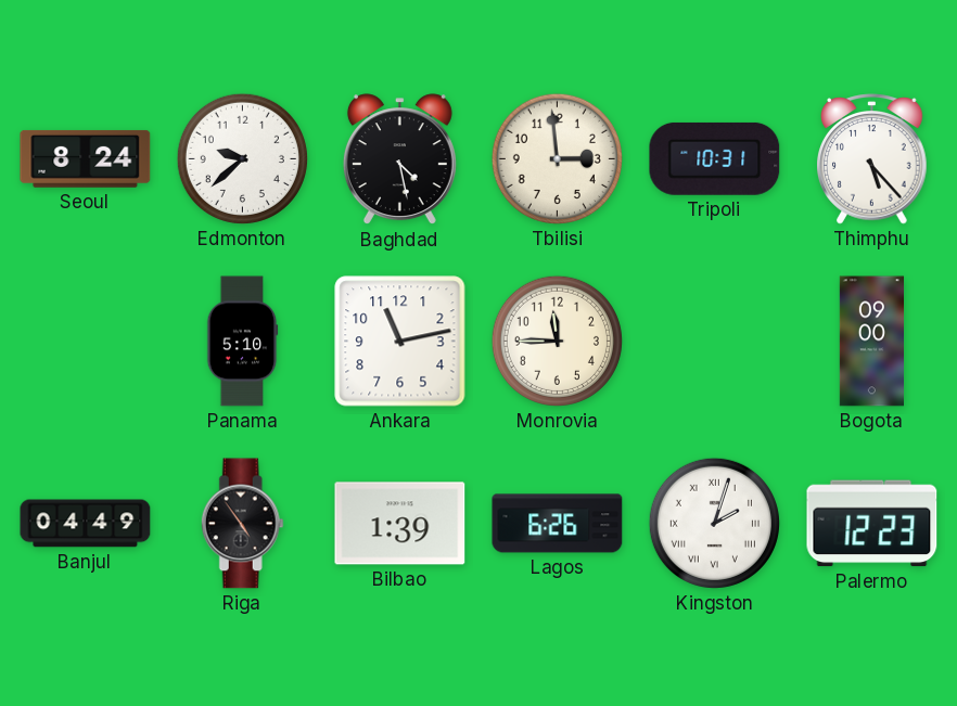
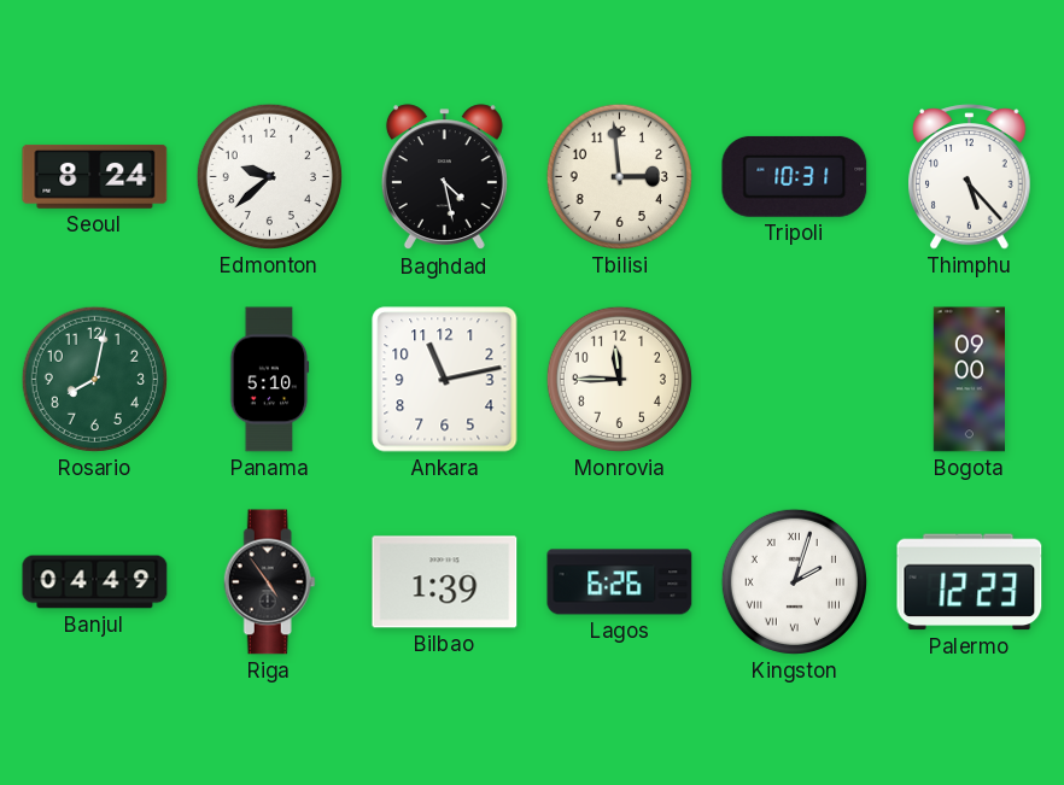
Rosario: none -> 8:02
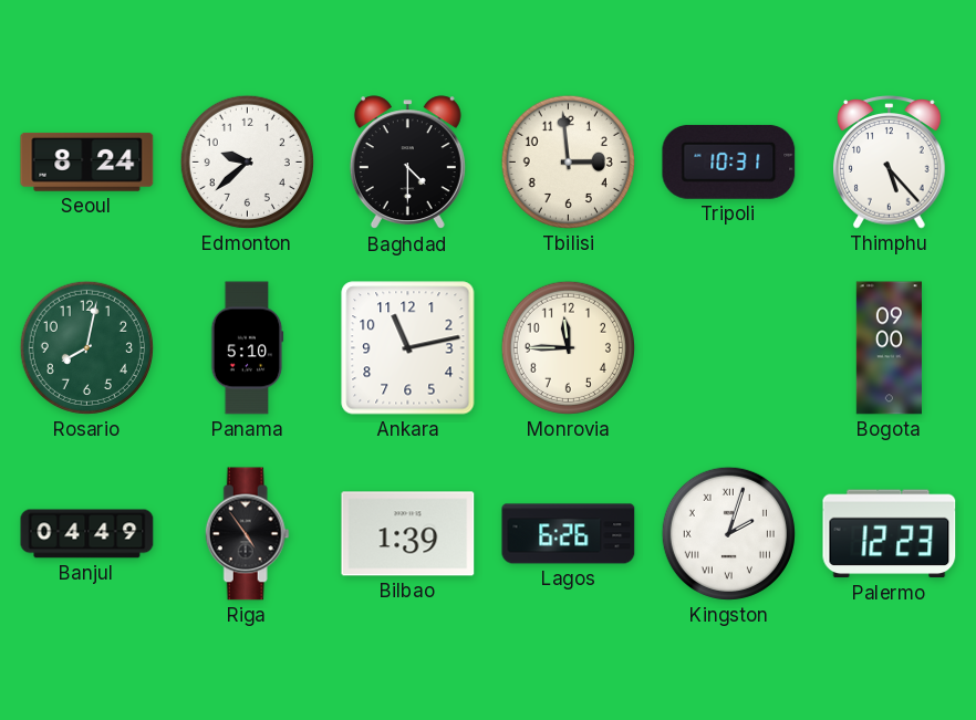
Baghdad: 4:28 -> 4:30
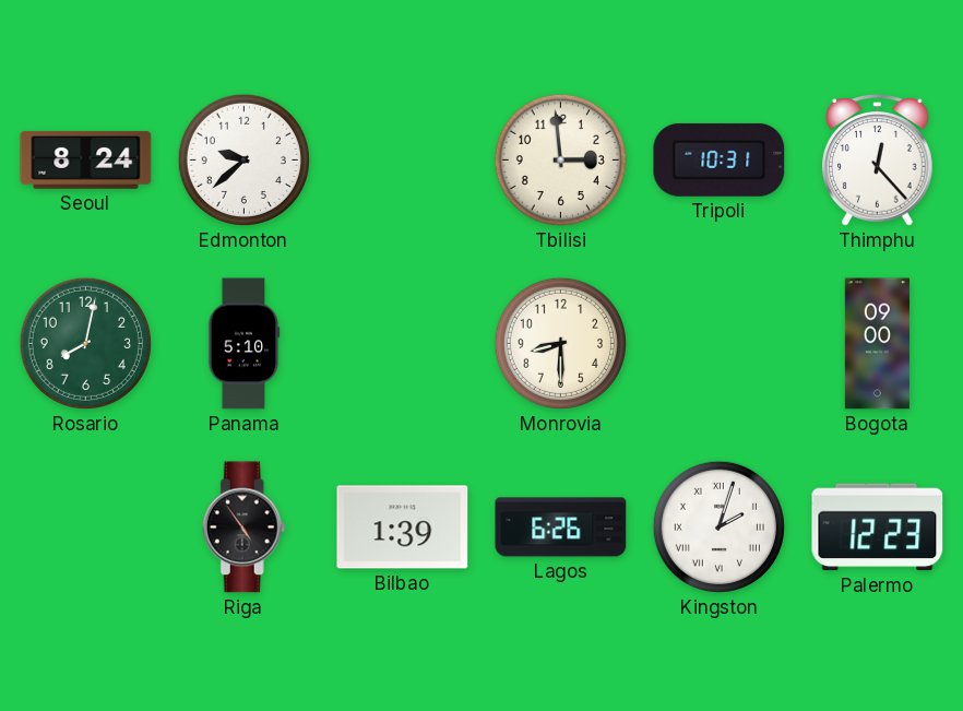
Baghdad: 4:30 -> none
Thimphu: 5:23 -> 12:23
Ankara: 11:13 -> none
Monrovia: 11:45 -> 8:30
Banjul: 04:49 -> none
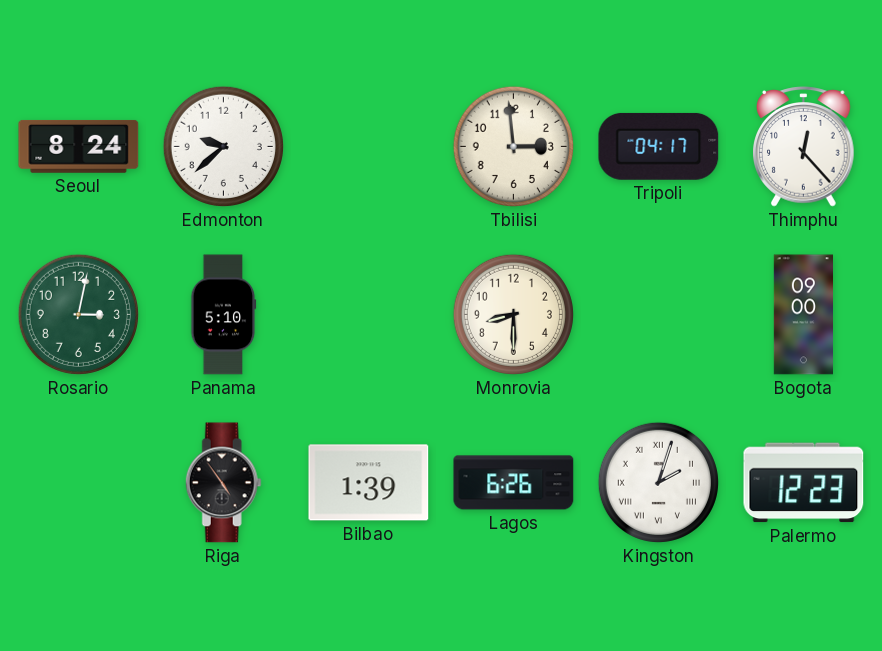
Tripoli: 10:31 -> 04:17
Rosario: 8:02 -> 3:02
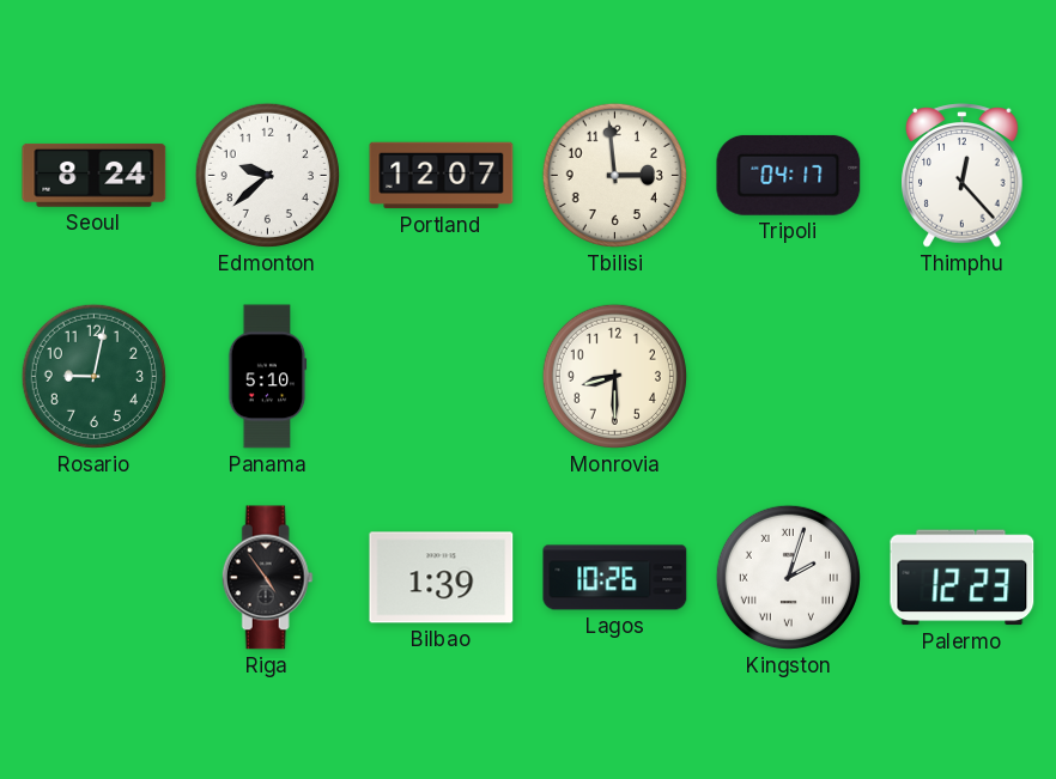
Portland: none -> 12:07
Rosario: 3:02 -> 9:02
Bogota: 09:00 -> none
Lagos: 6:26 -> 10:26
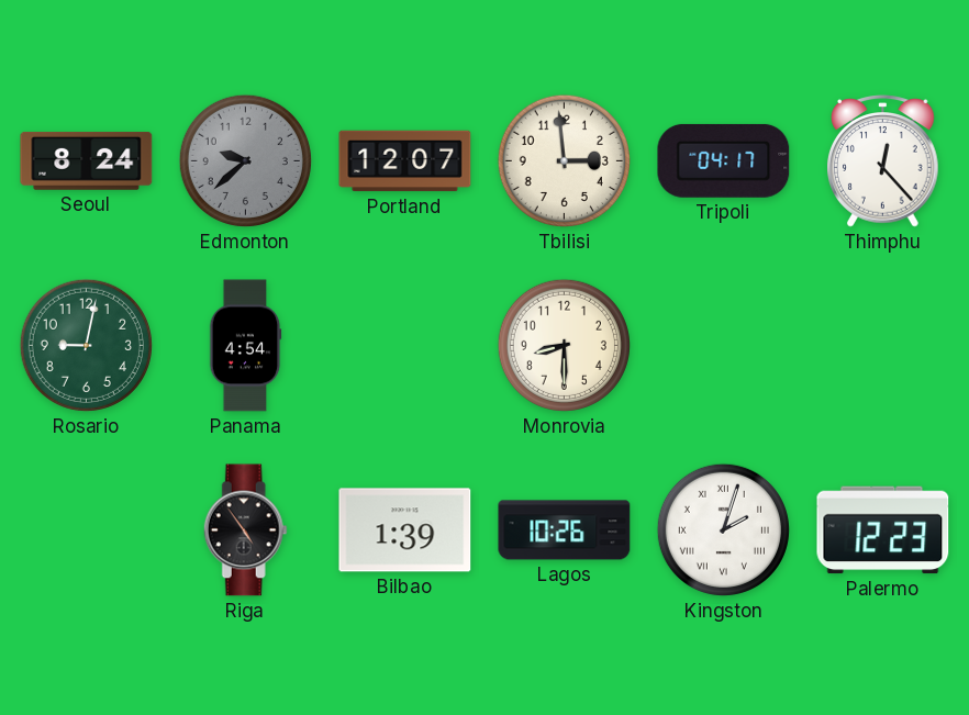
Edmonton dial: white -> grey
Panama: 5:10 -> 4:54
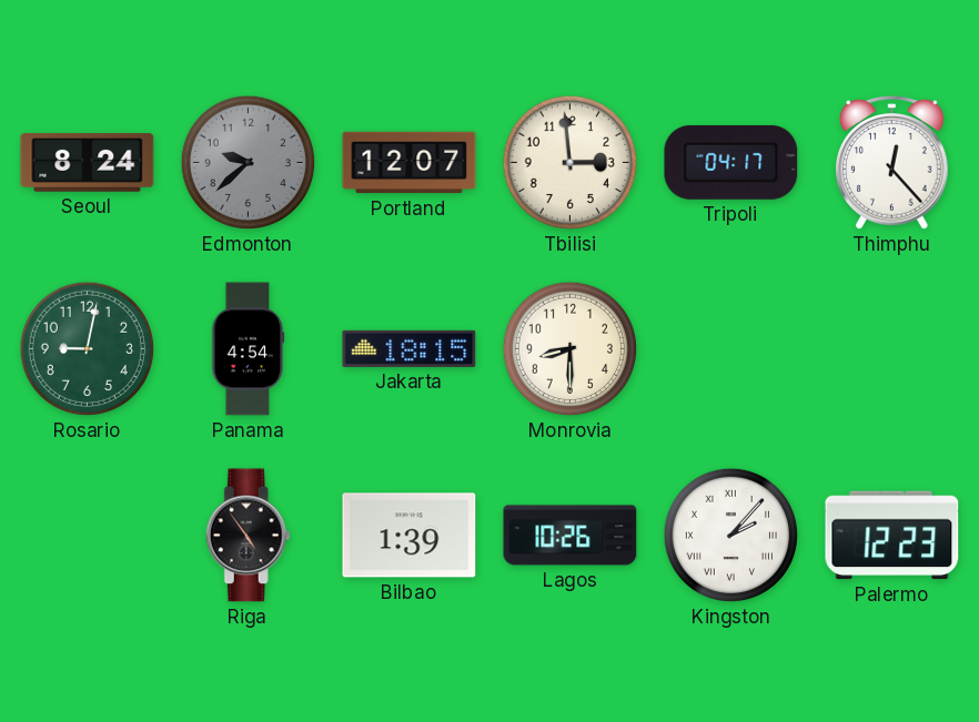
Jakarta: none -> 18:15
Kingston: 2:03 -> 2:07
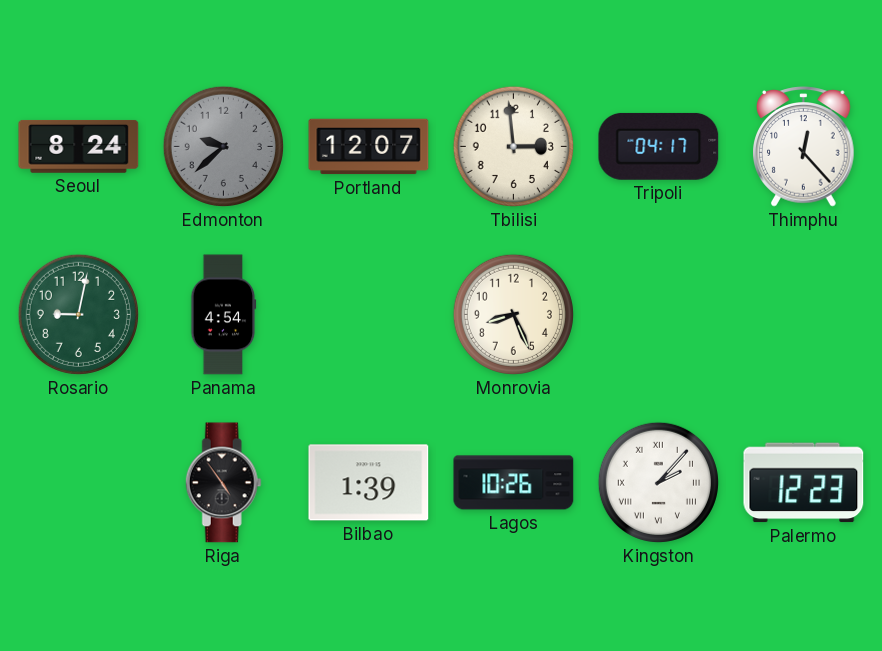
Jakarta: 18:15 -> none
Monrovia: 8:30 -> 8:26
